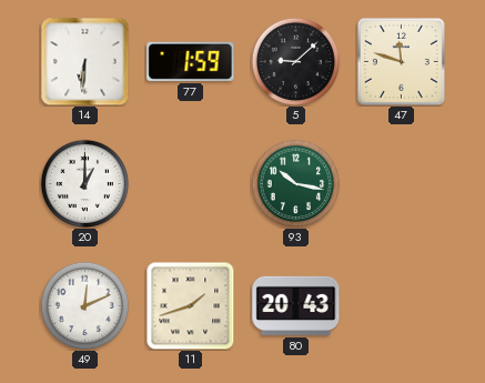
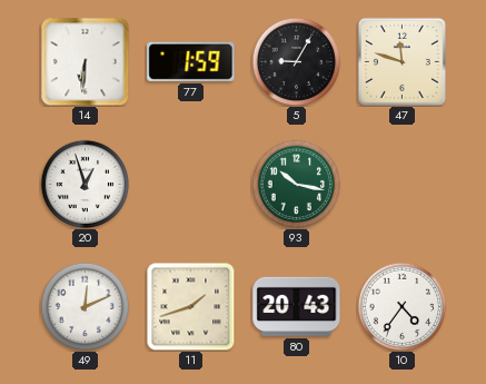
5: 9:08 -> 9:05
20: 1:00 -> 12:57
10: none -> 4:36
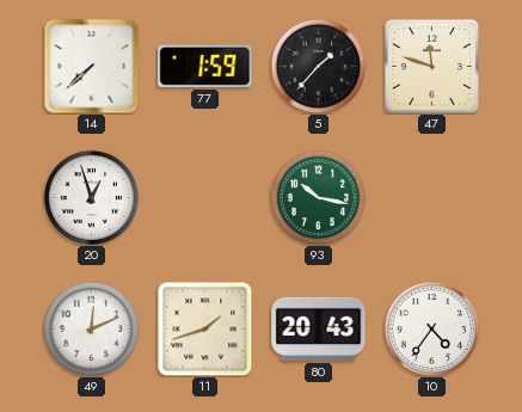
14: 6:31 -> 7:38
5: 9:05 -> 1:37
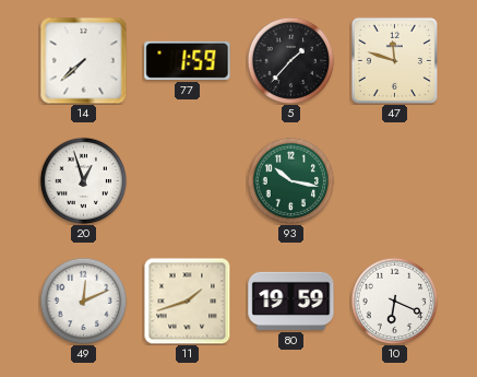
80: 20:43 -> 19:59
10: 4:36 -> 6:19
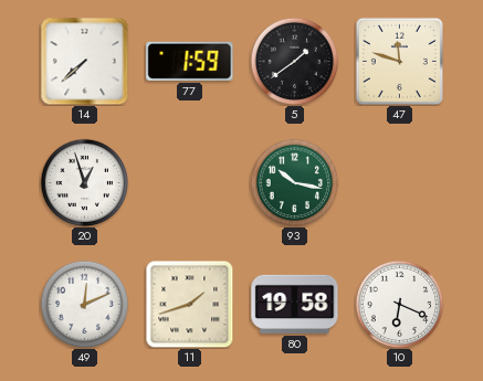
5: 1:37 -> 1:39
80: 19:59 -> 19:58
